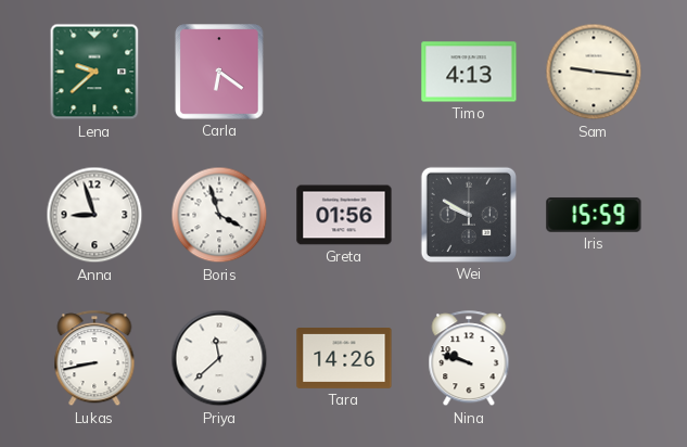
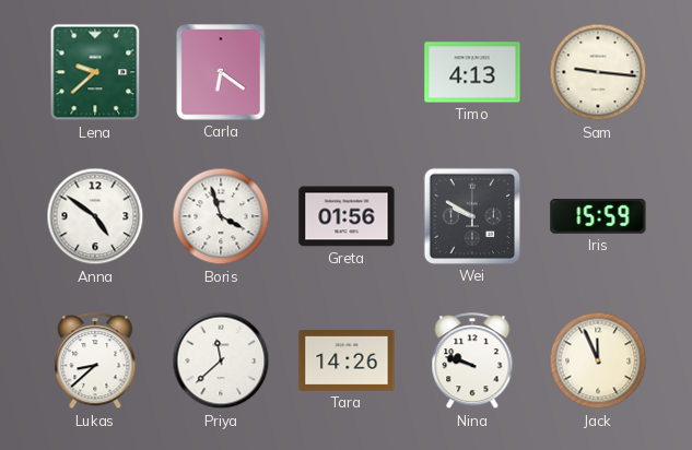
Anna: 8:57 -> 4:51
Lukas: 8:43 -> 8:38
Jack: none -> 11:56
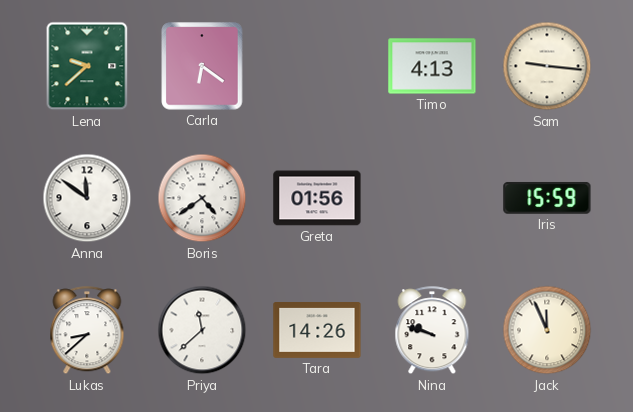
Anna: 4:51 -> 11:51
Boris: 3:57 -> 4:39
Wei: 9:50 -> none
